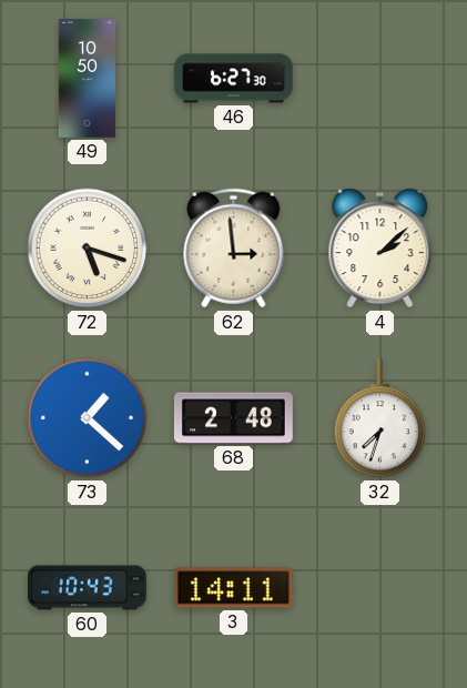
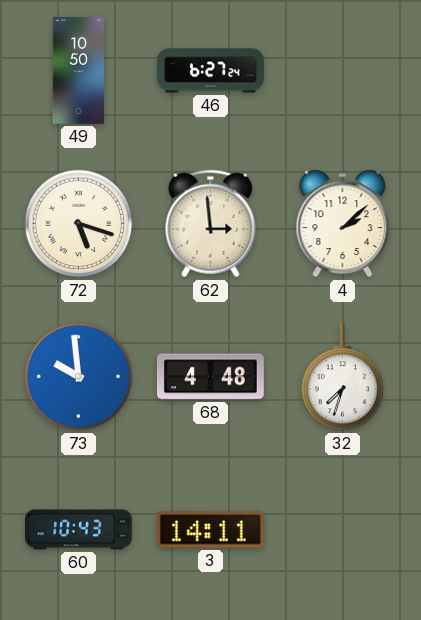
46: 6:27:30 -> 6:27:24
73: 1:22 -> 9:59
68: 2:48 -> 4:48
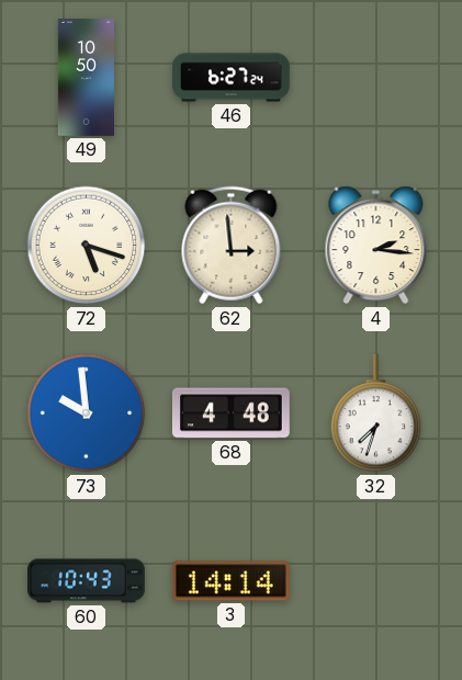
4: 2:08 -> 2:16
3: 14:11 -> 14:14
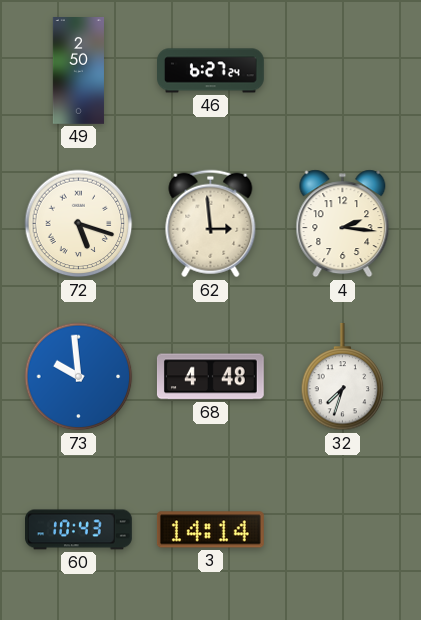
49: 10:50 -> 2:50
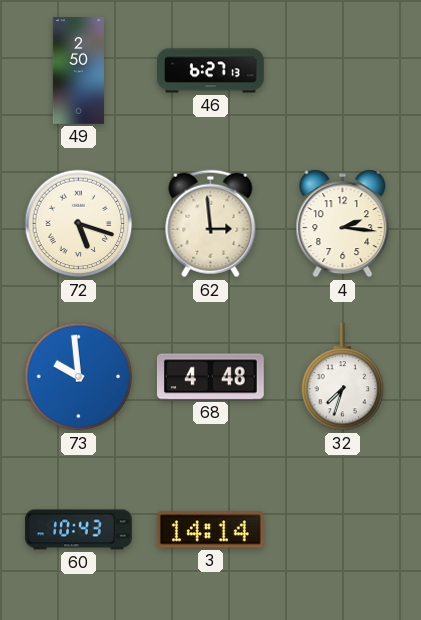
46: 6:27:24 -> 6:27:13
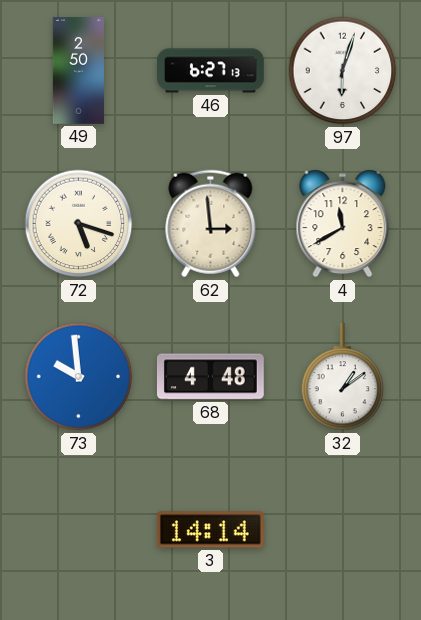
97: none -> 6:03
4: 2:16 -> 11:40
32: 7:33 -> 1:09
60: 10:43 -> none
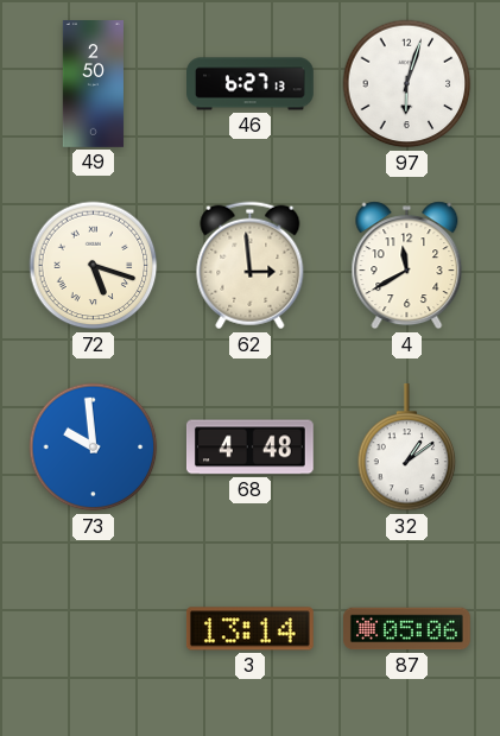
3: 14:14 -> 13:14
87: none -> 05:06
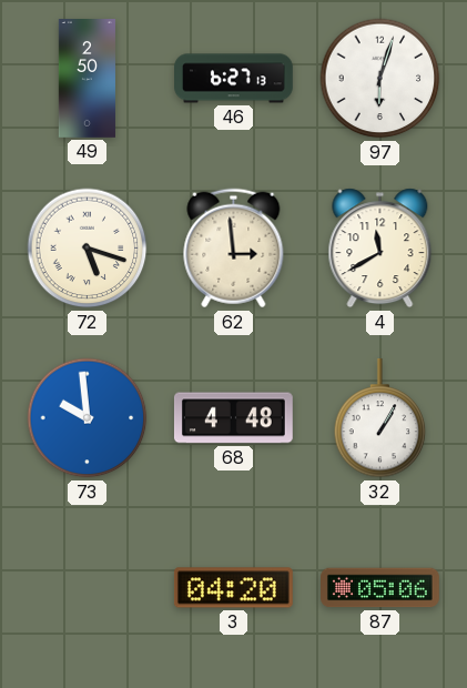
32: 1:09 -> 1:05
3: 13:14 -> 04:20
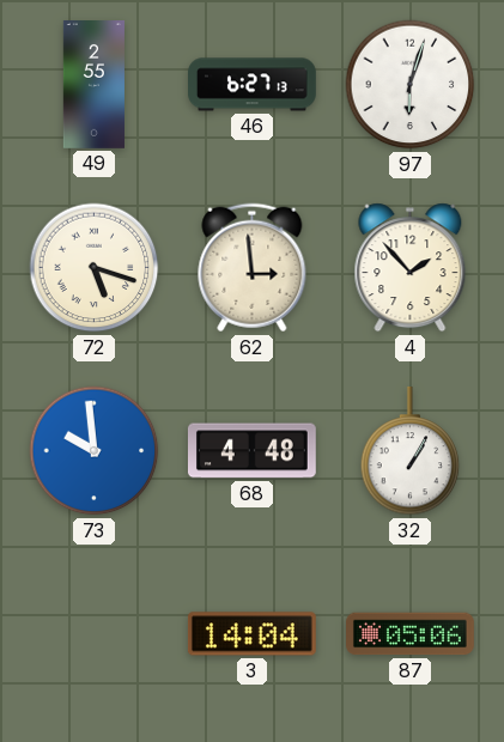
49: 2:50 -> 2:55
4: 11:40 -> 1:53
3: 04:20 -> 14:04
